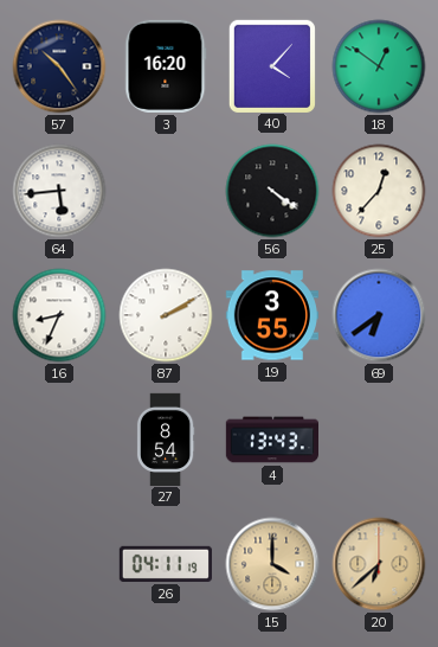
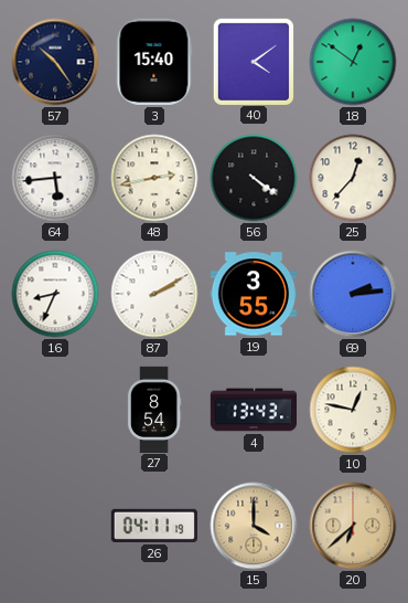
3: 16:20 -> 15:40
40: 4:07 -> 4:09
48: none -> 2:43
69: 6:39 -> 2:14
10: none -> 12:47
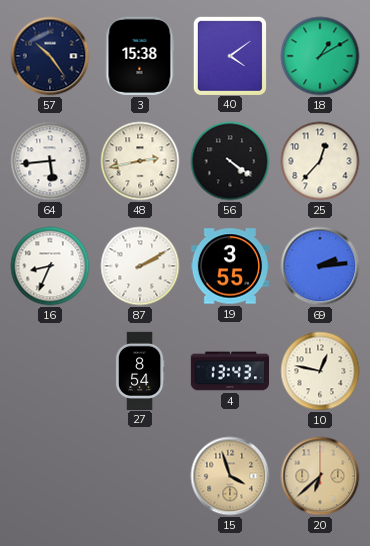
3: 15:40 -> 15:38
18: 12:51 -> 1:10
26: 04:11 -> none
15: 4:00 -> 3:57
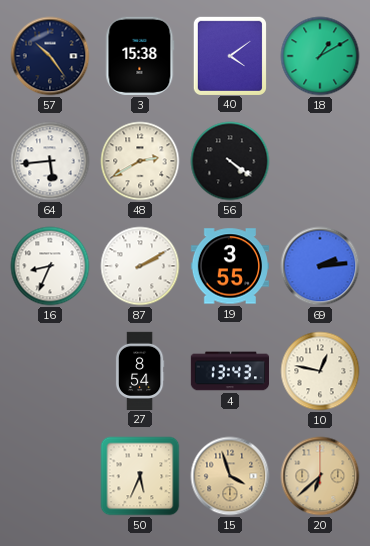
48: 2:43 -> 2:40
25: 12:37 -> none
50: none -> 5:34
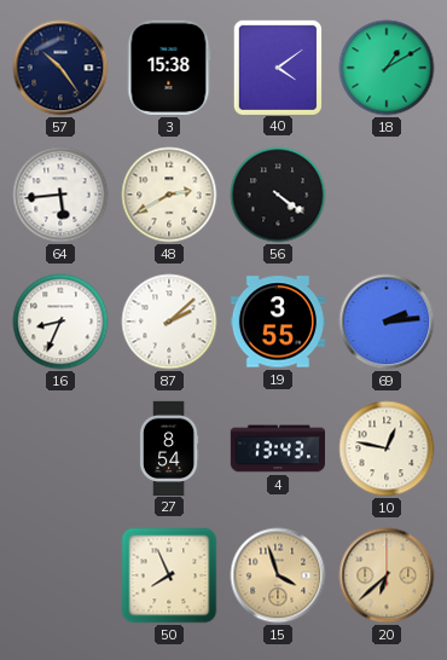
87: 2:10 -> 2:08
50: 5:34 -> 7:56
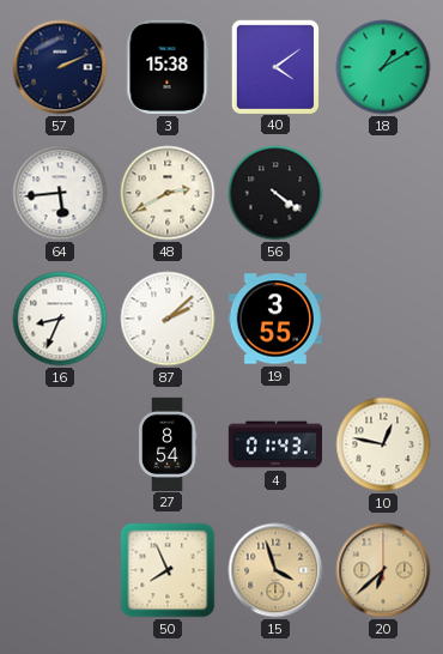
57: 10:24 -> 2:11
69: 2:14 -> none
4: 13:43 -> 01:43
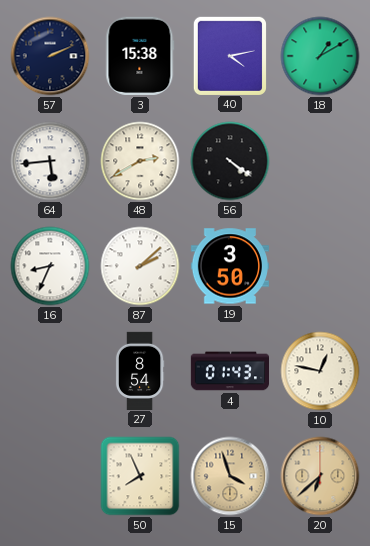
40: 4:09 -> 4:13
19: 3:55 -> 3:50
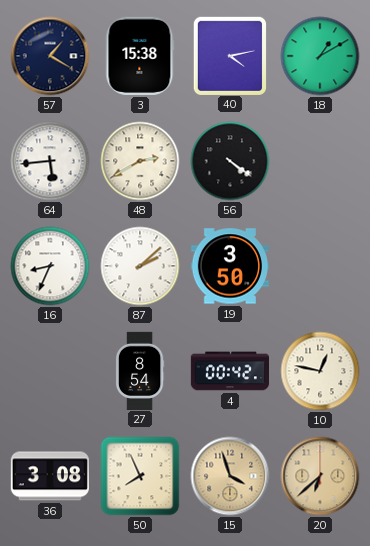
57: 2:11 -> 1:20
4: 01:43 -> 00:42
36: none -> 3:08
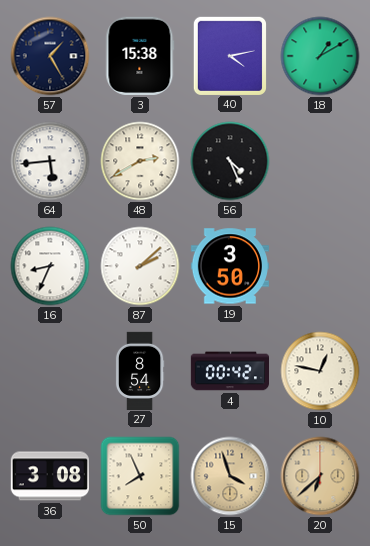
57: 1:20 -> 1:25
56: 4:21 -> 4:26
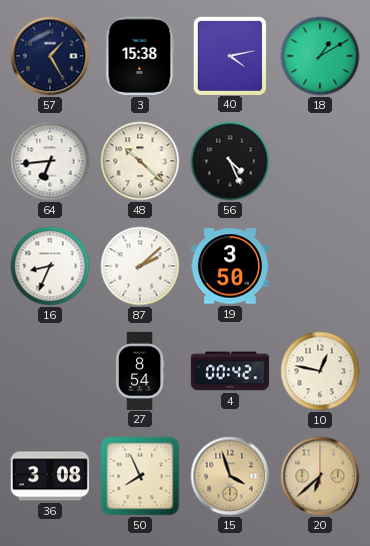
64: 5:44 -> 6:44
48: 2:40 -> 10:22
